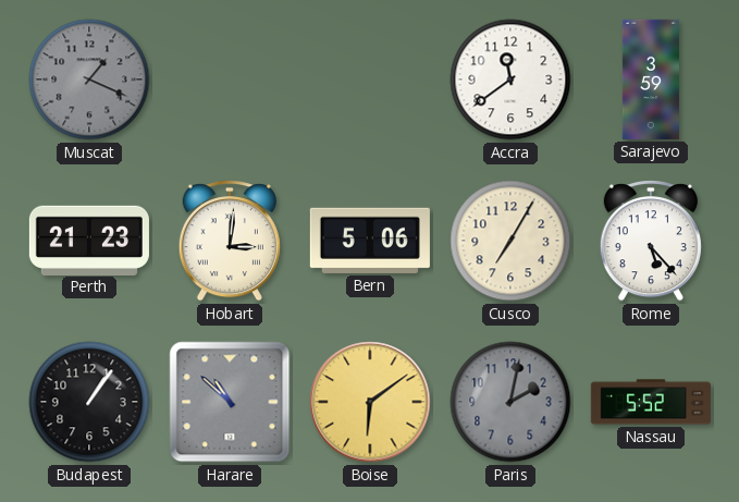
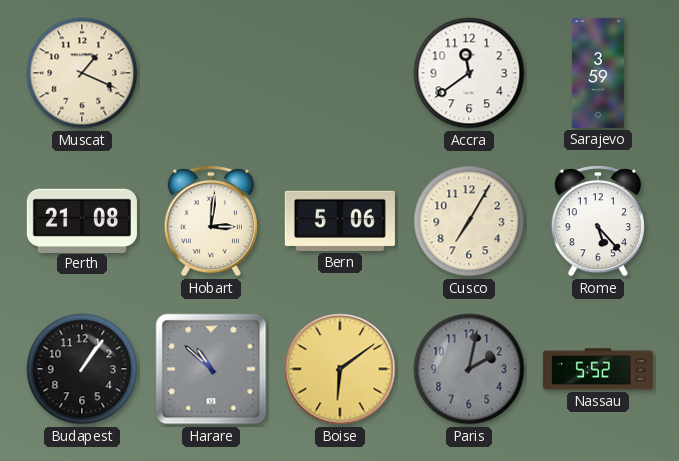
Muscat dial: grey -> cream
Perth: 21:23 -> 21:08
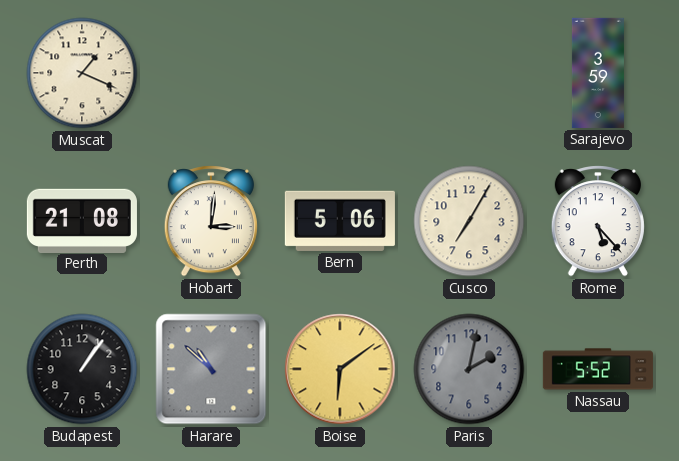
Accra: 11:39 -> none
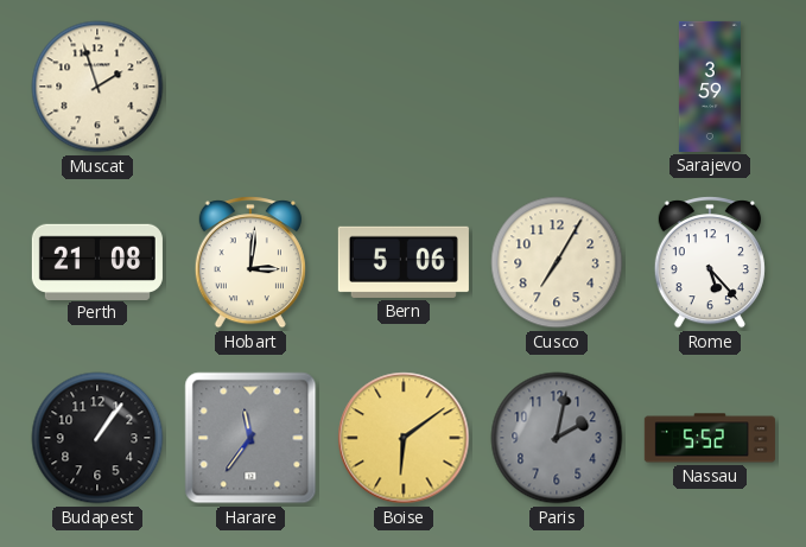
Muscat: 1:19 -> 1:57
Harare: 10:52 -> 11:36
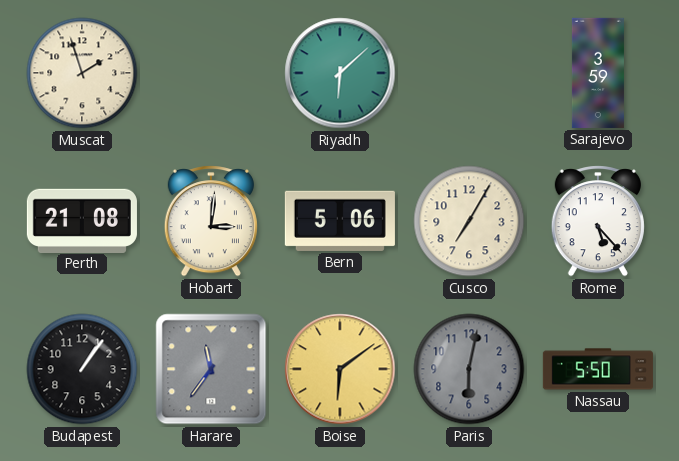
Riyadh: none -> 6:08
Paris: 2:02 -> 6:02
Nassau: 5:52 -> 5:50
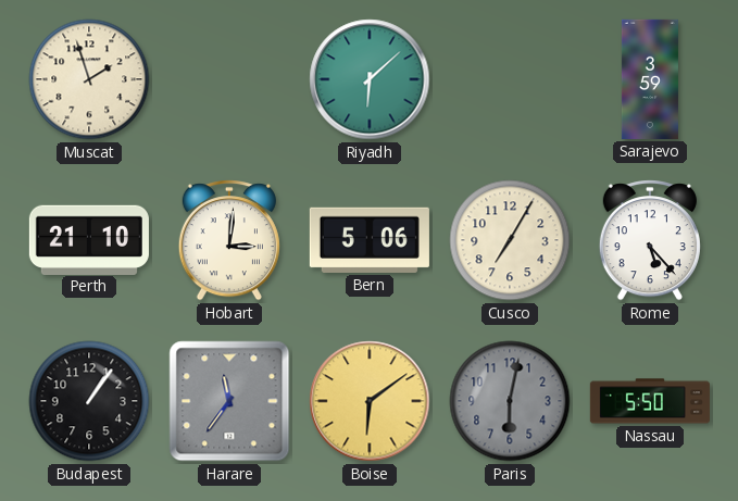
Perth: 21:08 -> 21:10
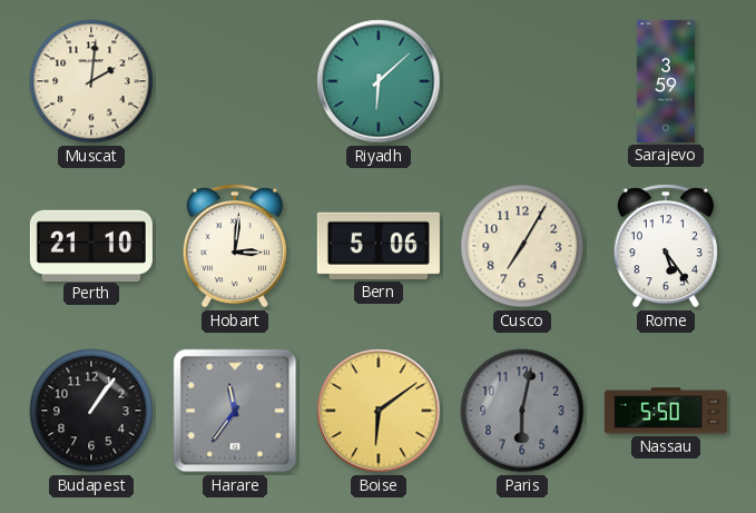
Muscat: 1:57 -> 2:01
Rome: 5:23 -> 5:24
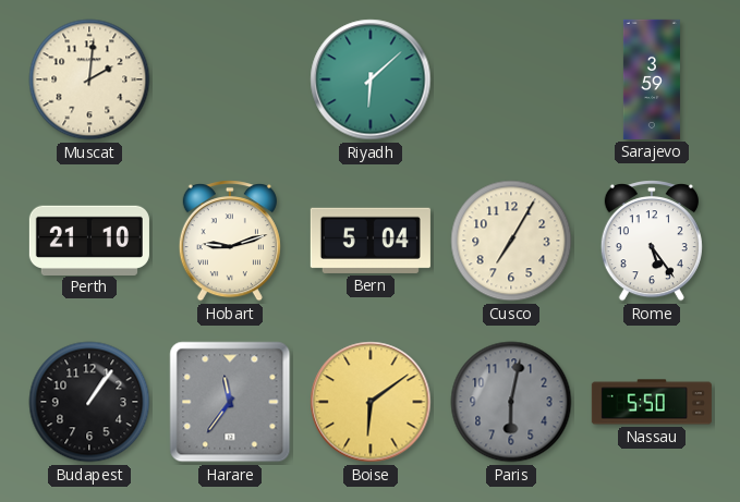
Hobart: 3:01 -> 9:12
Bern: 5:06 -> 5:04
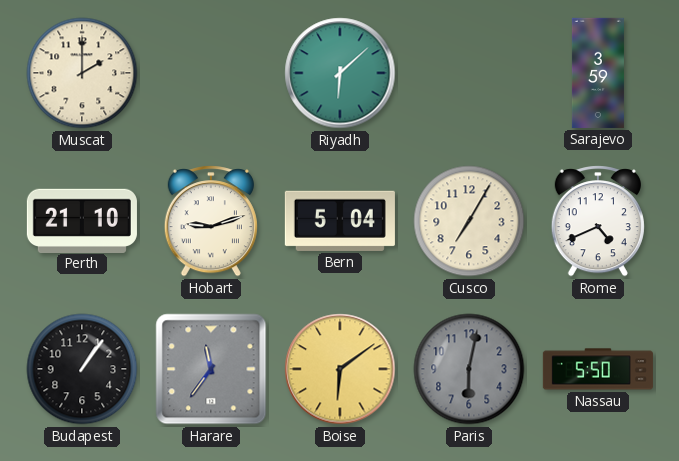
Muscat: 2:01 -> 2:00
Rome: 5:24 -> 4:41
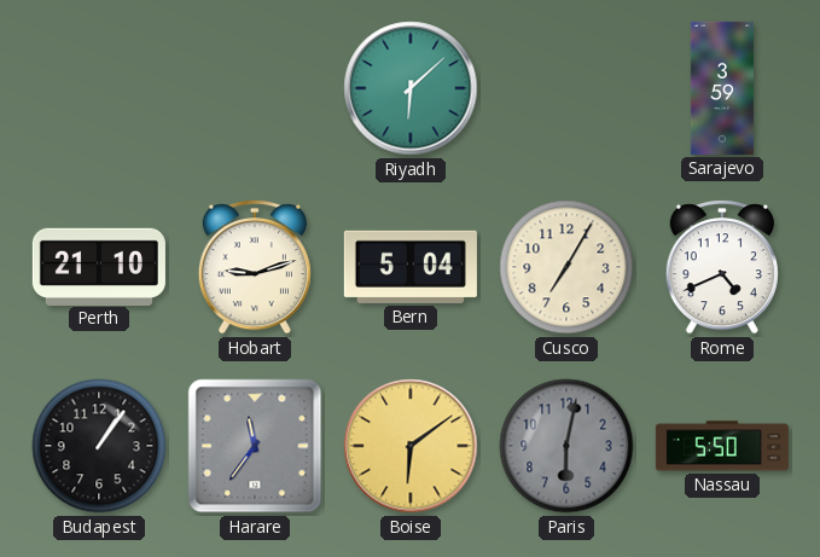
Muscat: 2:00 -> none
